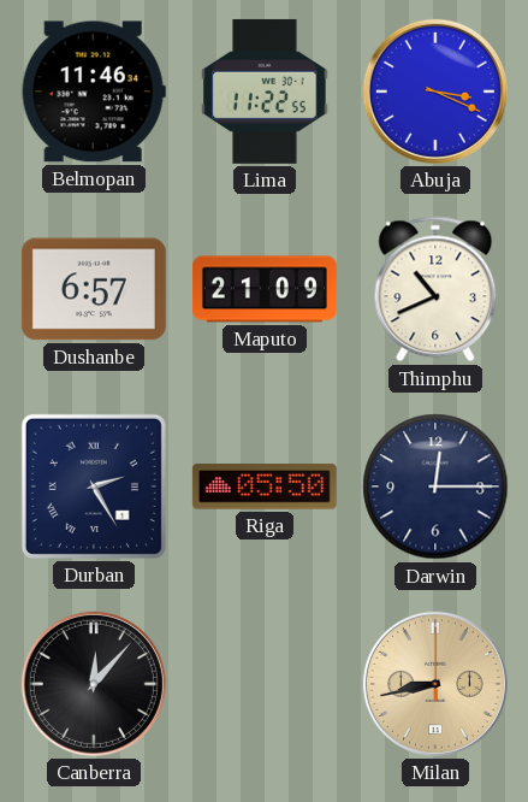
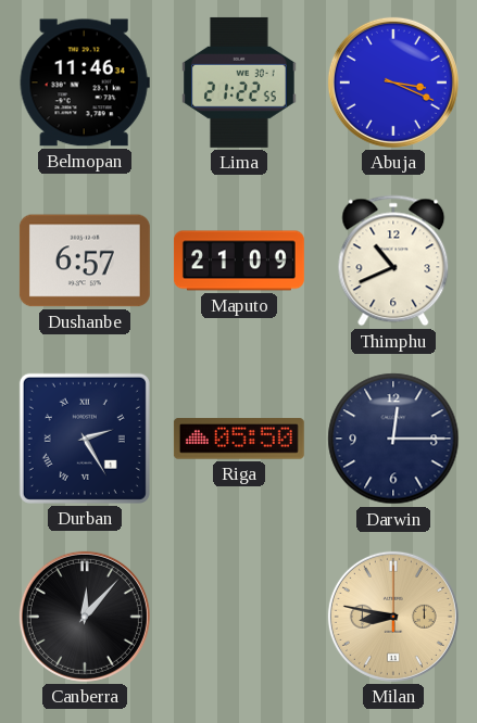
Lima: 11:22 -> 21:22
Milan: 8:43 -> 8:47
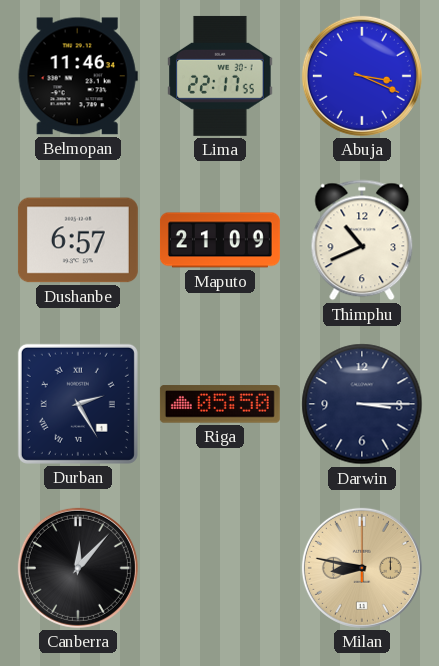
Lima: 21:22 -> 22:17
Darwin: 12:15 -> 3:15
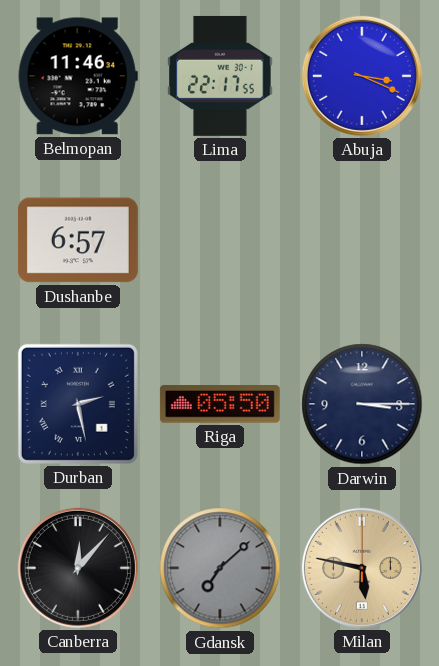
Maputo: 21:09 -> none
Thimphu: 10:41 -> none
Durban: 2:25 -> 2:28
Gdansk: none -> 7:08
Milan: 8:47 -> 5:47
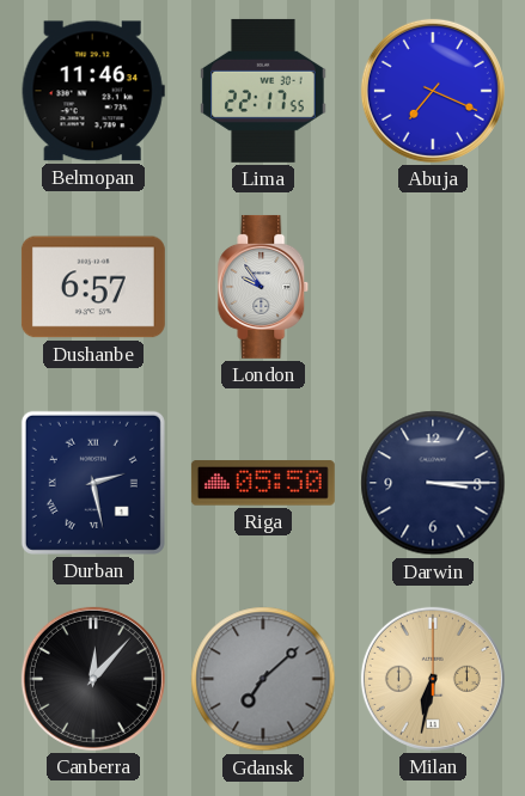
Abuja: 3:19 -> 7:19
London: none -> 9:54
Milan: 5:47 -> 6:32
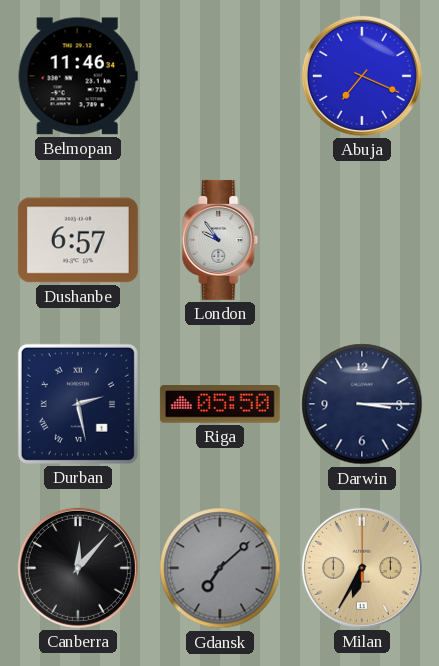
Lima: 22:17 -> none
Milan: 6:32 -> 6:35
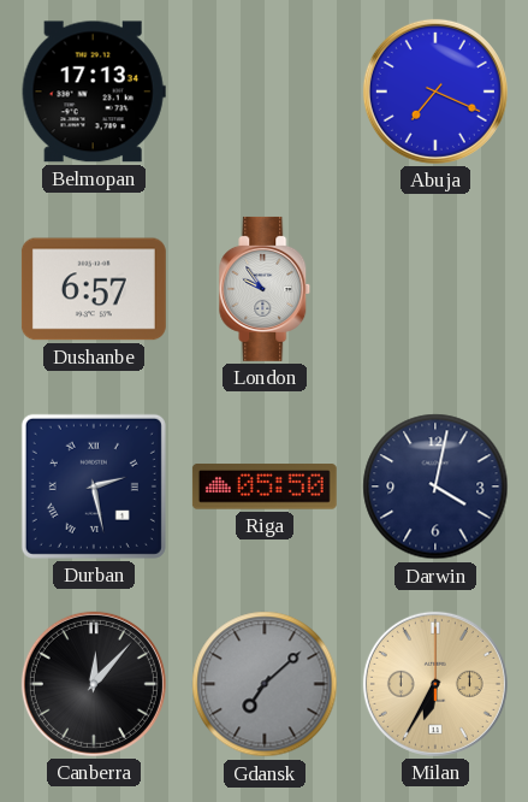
Belmopan: 11:46 -> 17:13
Darwin: 3:15 -> 4:02
